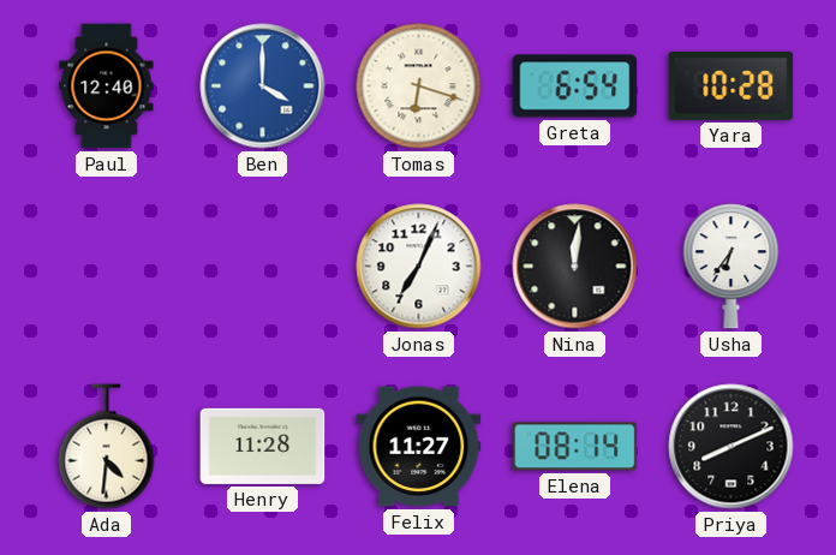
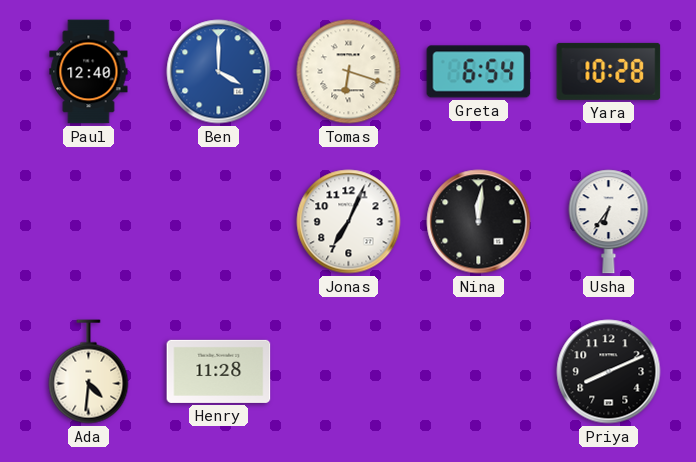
Felix: 11:27 -> none
Elena: 08:14 -> none
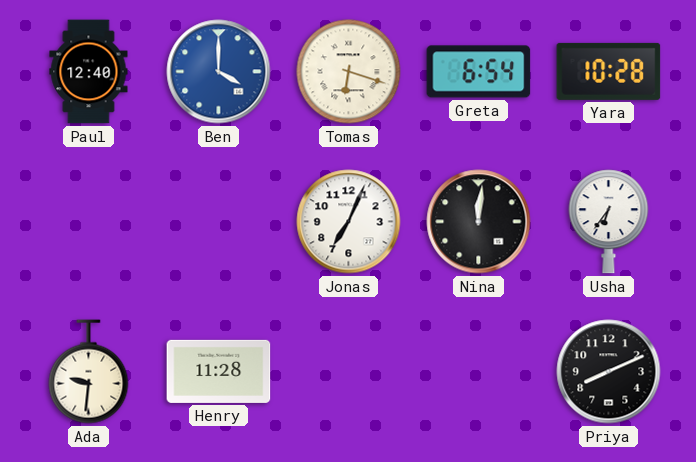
Ada: 4:31 -> 9:31
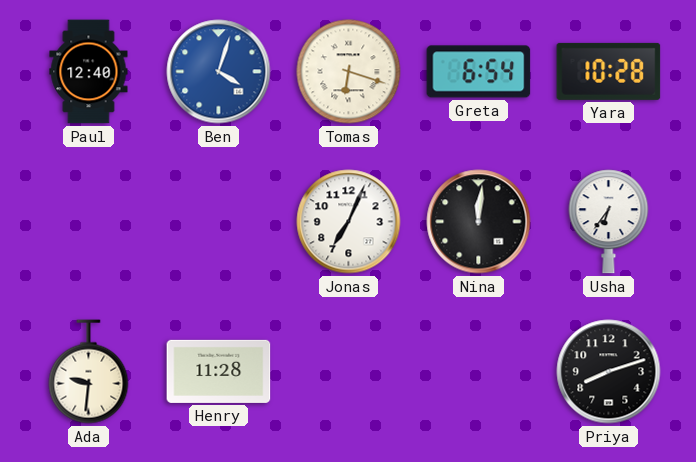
Ben: 4:00 -> 4:03
Priya: 8:11 -> 8:12
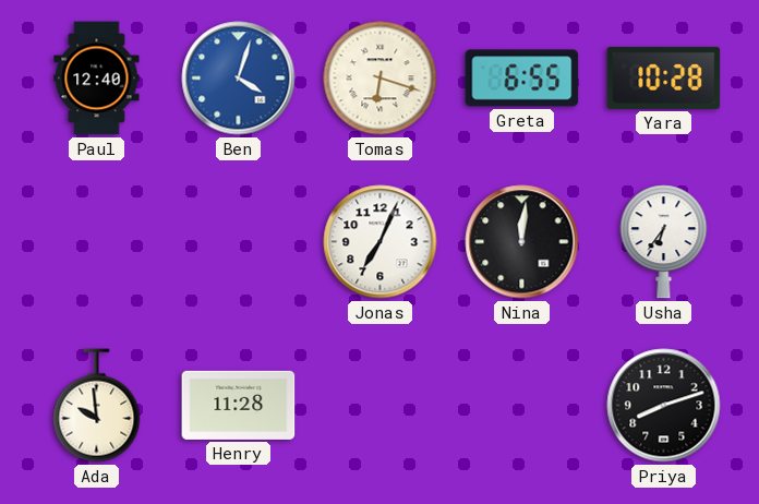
Greta: 6:54 -> 6:55
Ada: 9:31 -> 9:59
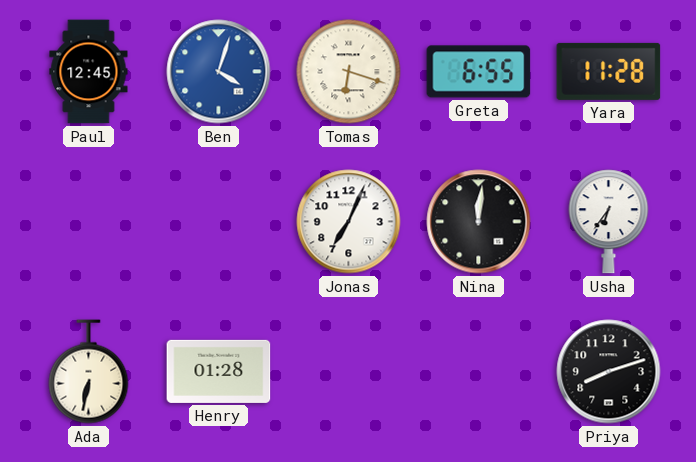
Paul: 12:40 -> 12:45
Yara: 10:28 -> 11:28
Ada: 9:59 -> 6:32
Henry: 11:28 -> 01:28
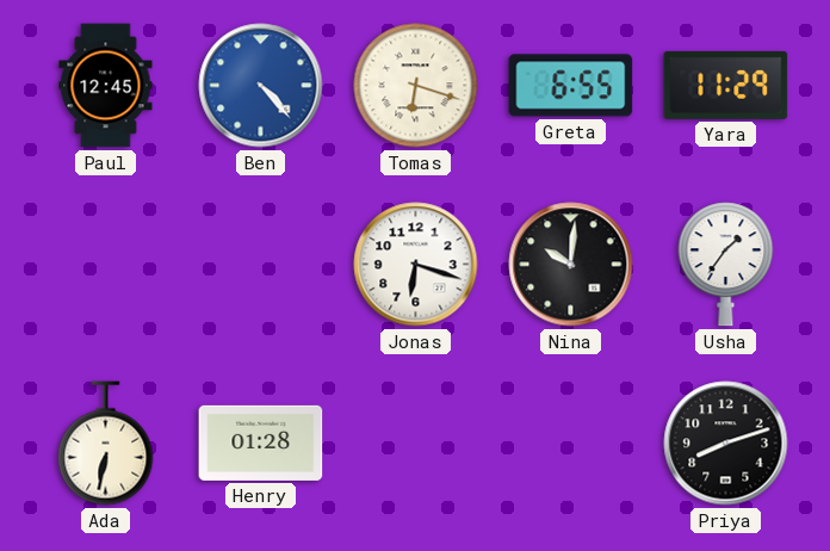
Ben: 4:03 -> 4:23
Yara: 11:28 -> 11:29
Jonas: 7:04 -> 6:18
Nina: 12:01 -> 10:01
Usha: 6:36 -> 1:36
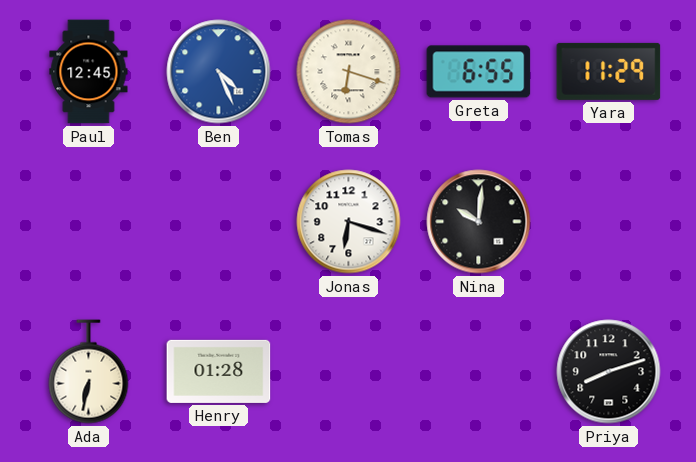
Ben: 4:23 -> 4:26
Usha: 1:36 -> none
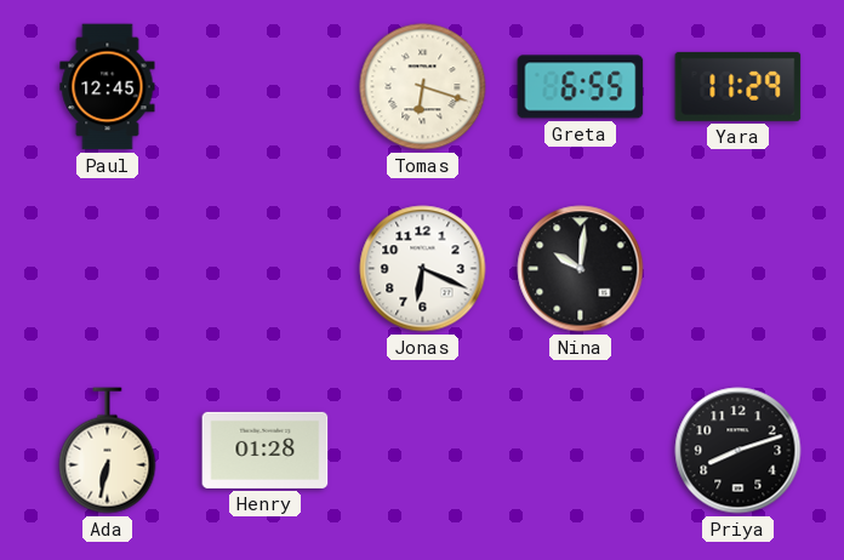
Ben: 4:26 -> none
Jonas: 6:18 -> 6:19
